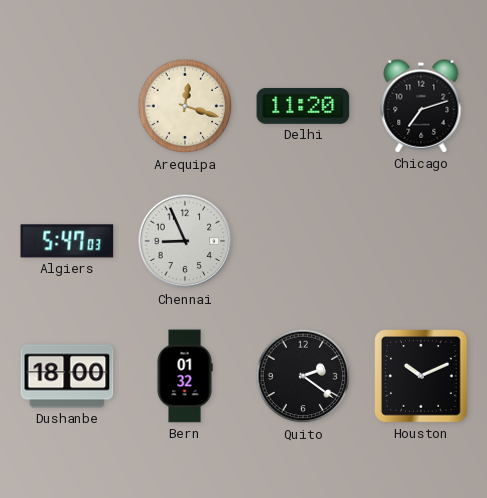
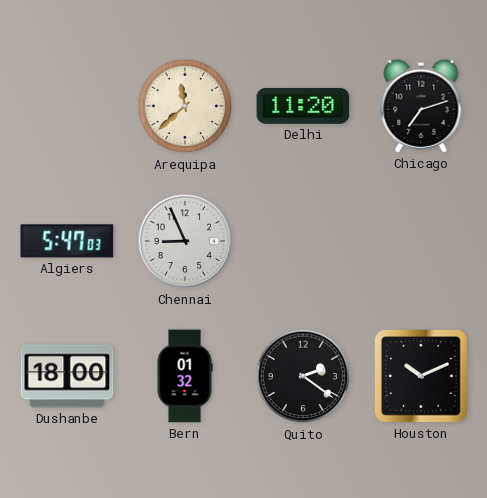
Arequipa: 12:18 -> 11:38
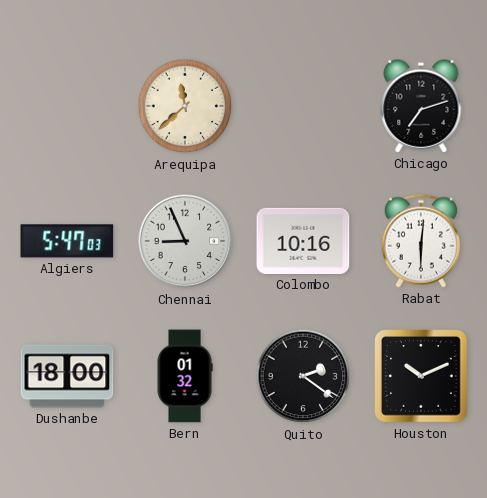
Delhi: 11:20 -> none
Colombo: none -> 10:16
Rabat: none -> 6:01
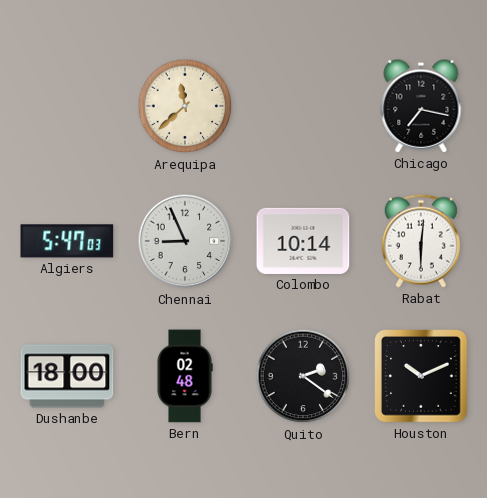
Chicago: 7:12 -> 7:17
Colombo: 10:16 -> 10:14
Bern: 01:32 -> 02:48
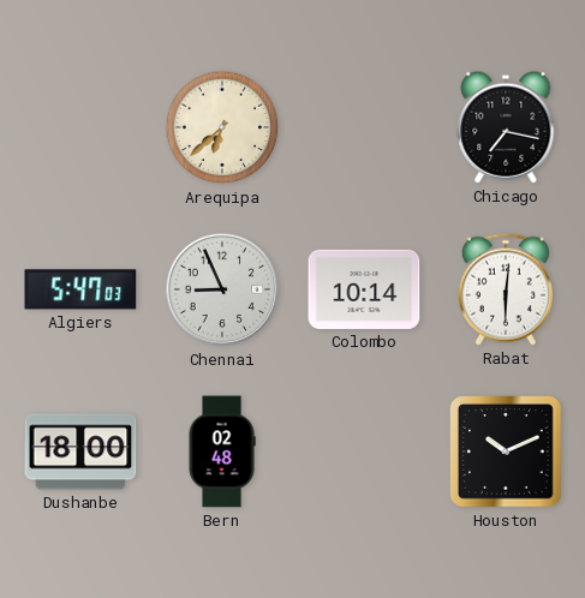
Arequipa: 11:38 -> 6:38
Quito: 2:21 -> none
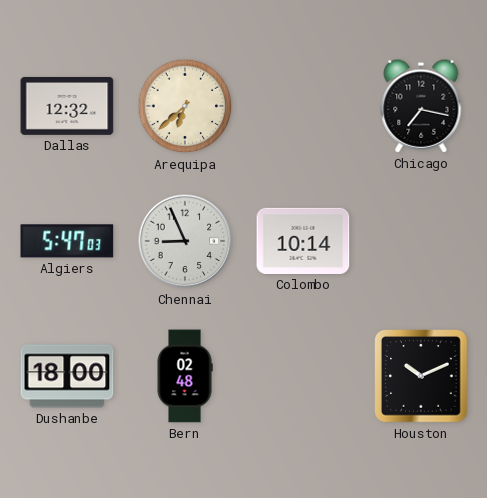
Dallas: none -> 12:32
Rabat: 6:01 -> none
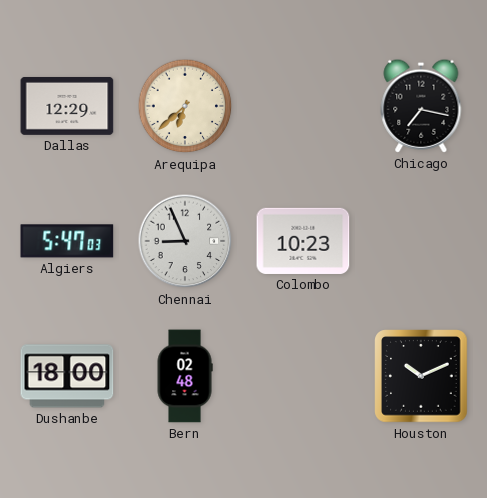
Dallas: 12:32 -> 12:29
Colombo: 10:14 -> 10:23
